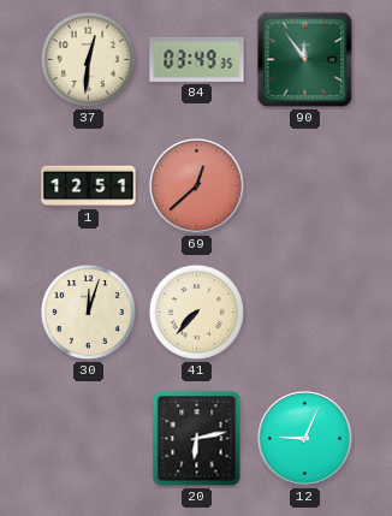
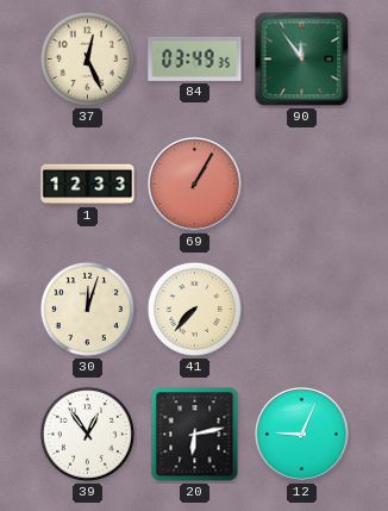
37: 12:31 -> 12:26
1: 12:51 -> 12:33
69: 12:38 -> 1:05
39: none -> 12:54
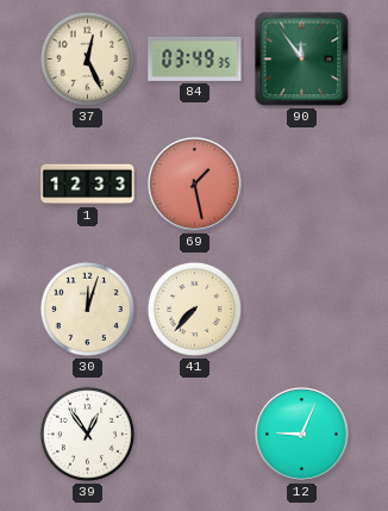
69: 1:05 -> 1:28
20: 6:13 -> none
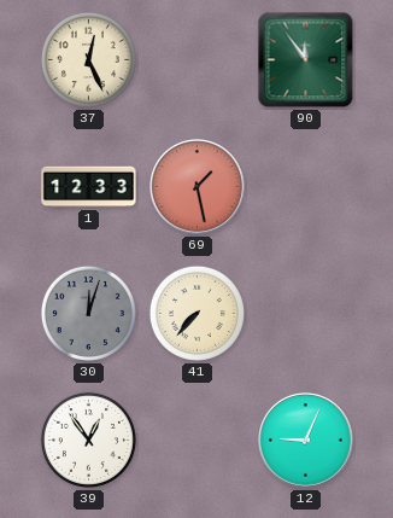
84: 03:49 -> none
30 dial: cream -> grey
